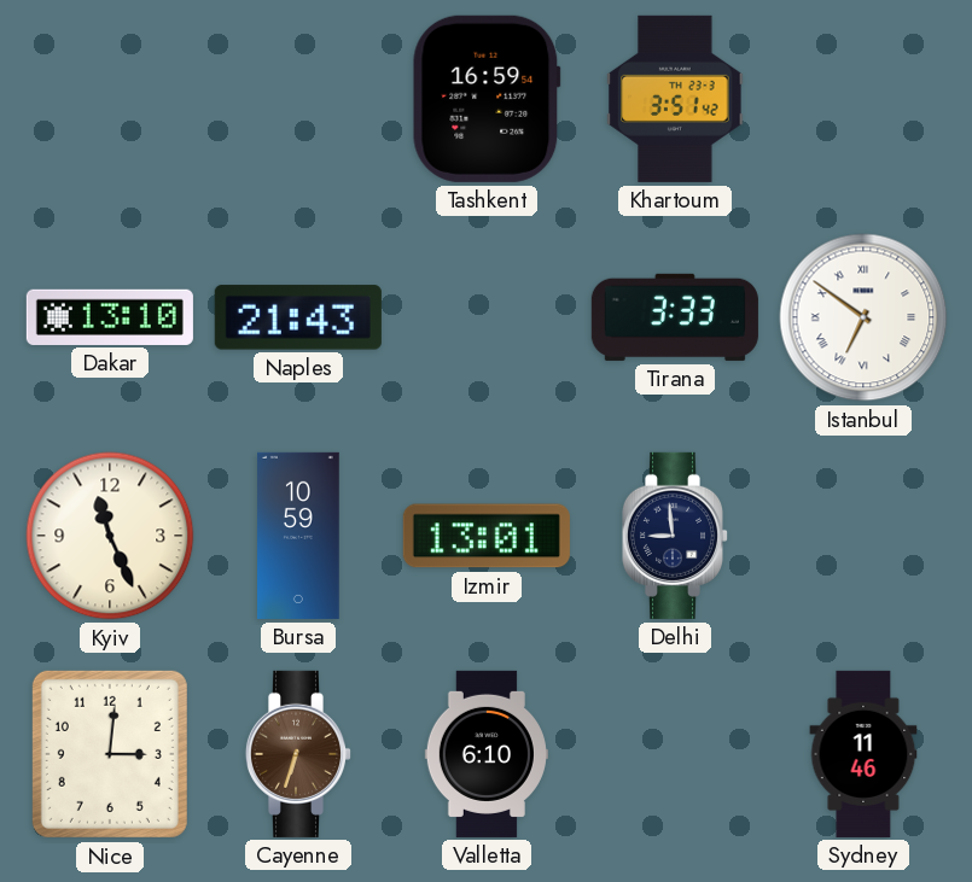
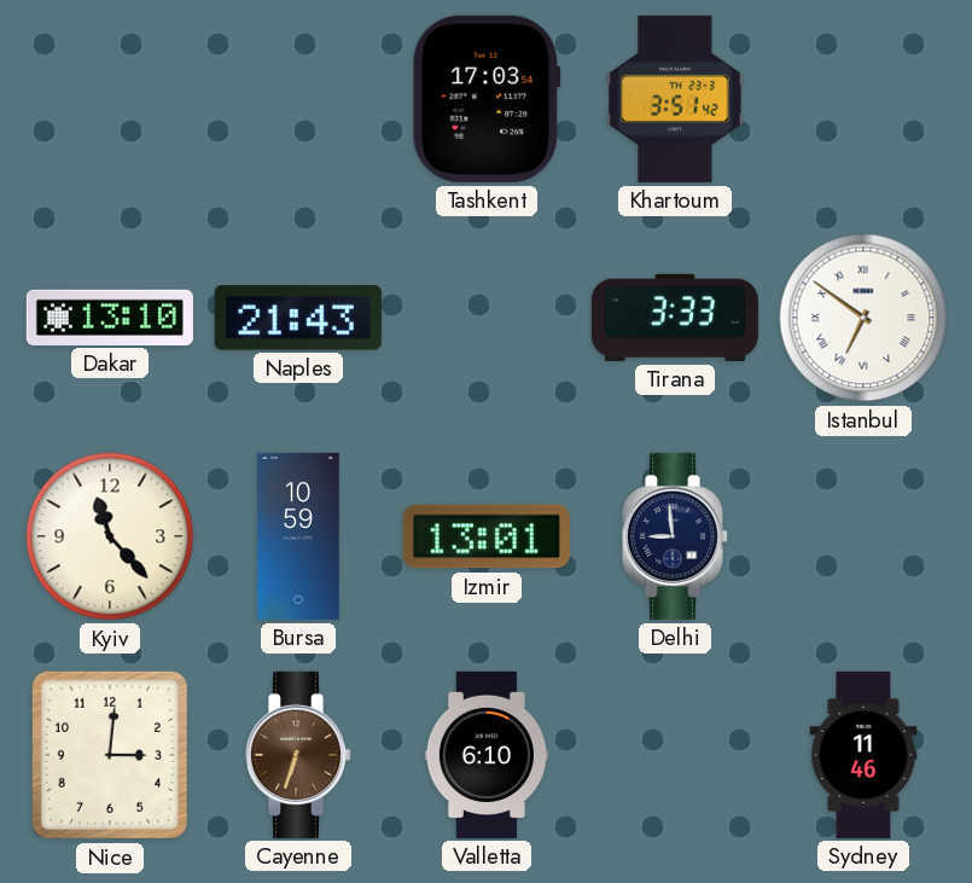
Tashkent: 16:59 -> 17:03
Kyiv: 11:26 -> 11:23
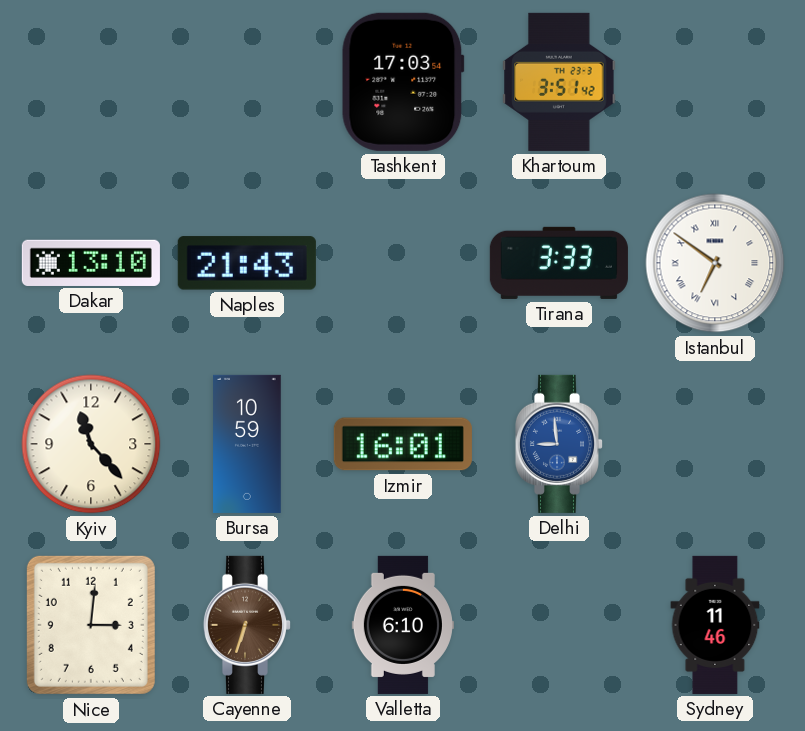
Izmir: 13:01 -> 16:01
Delhi dial: navy -> blue
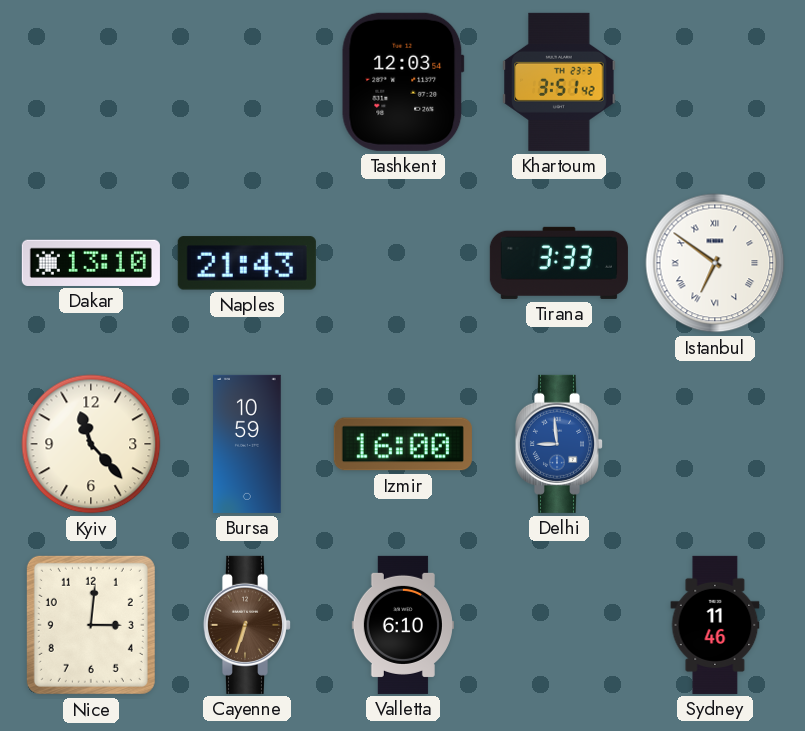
Tashkent: 17:03 -> 12:03
Izmir: 16:01 -> 16:00
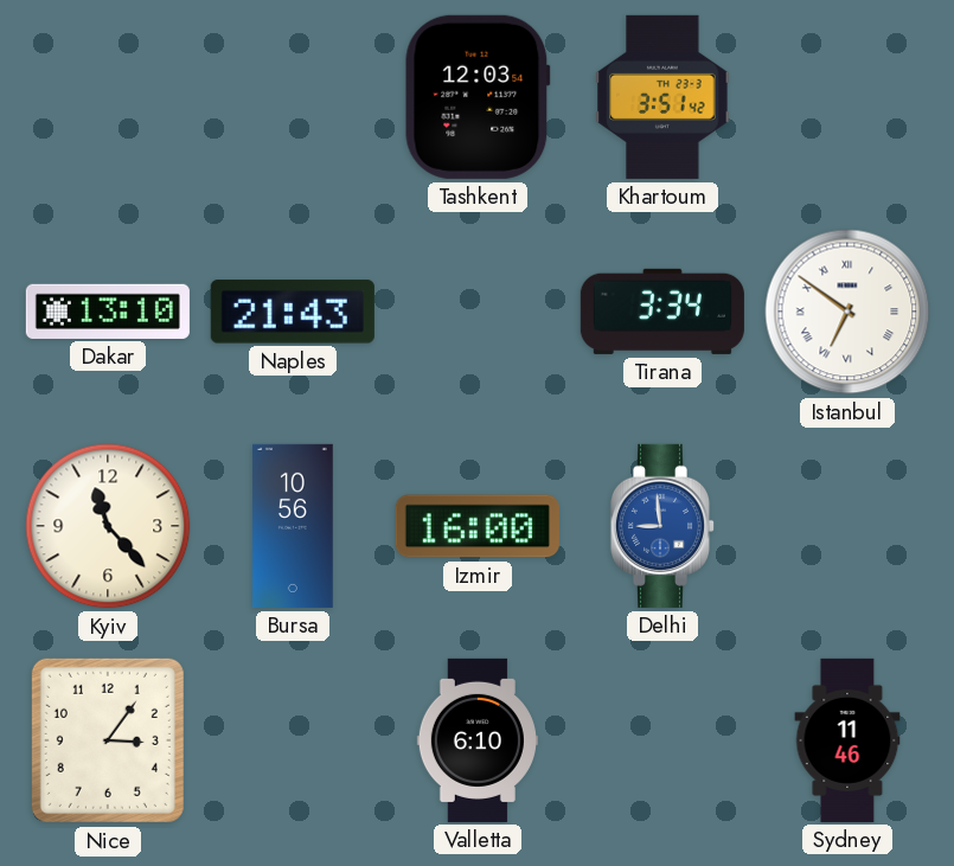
Tirana: 3:33 -> 3:34
Bursa: 10:59 -> 10:56
Nice: 3:01 -> 3:06
Cayenne: 6:33 -> none
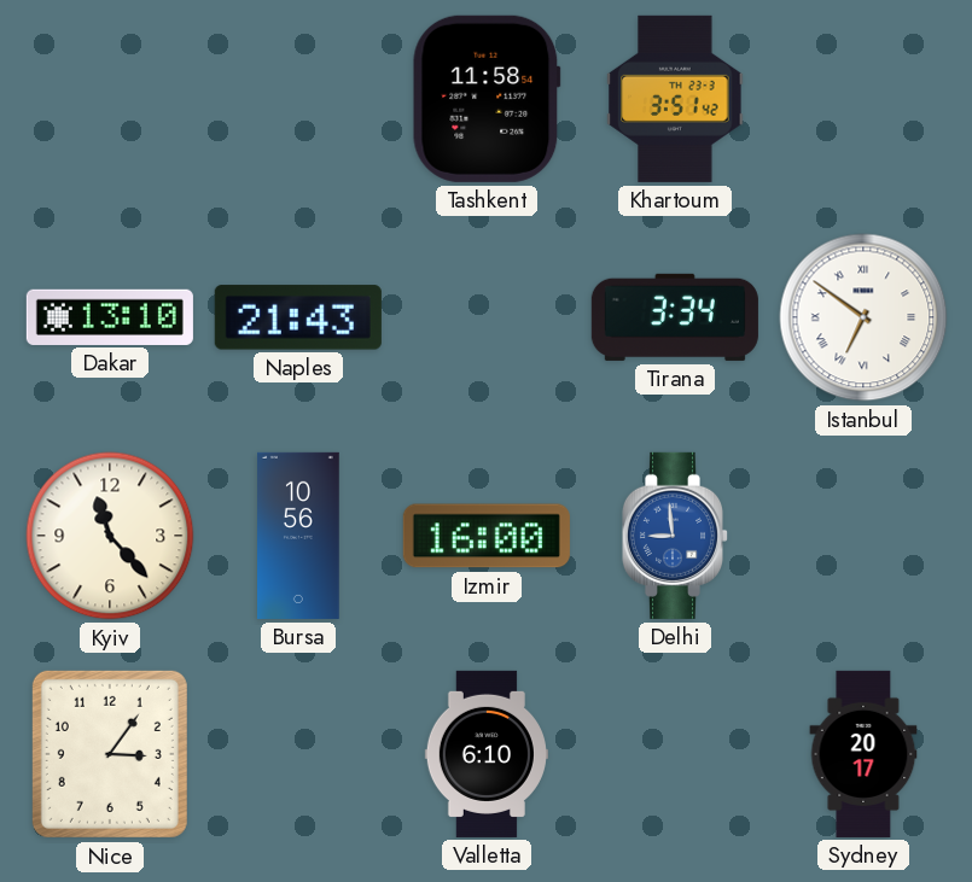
Tashkent: 12:03 -> 11:58
Sydney: 11:46 -> 20:17
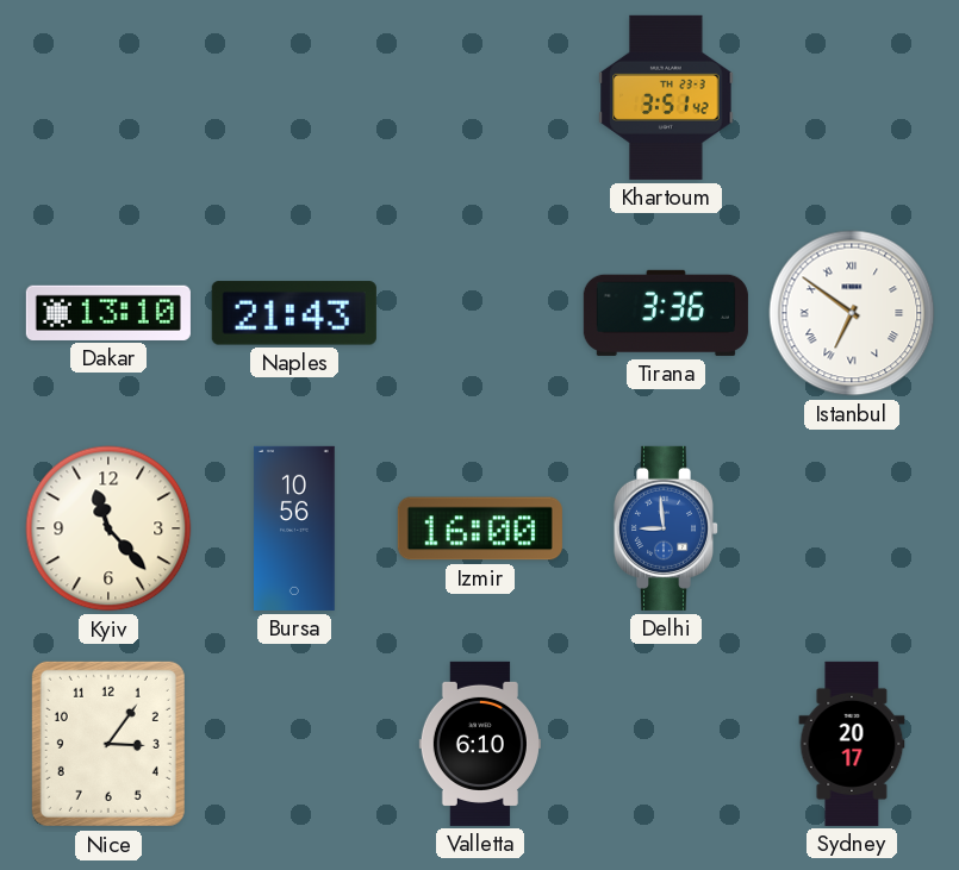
Tashkent: 11:58 -> none
Tirana: 3:34 -> 3:36
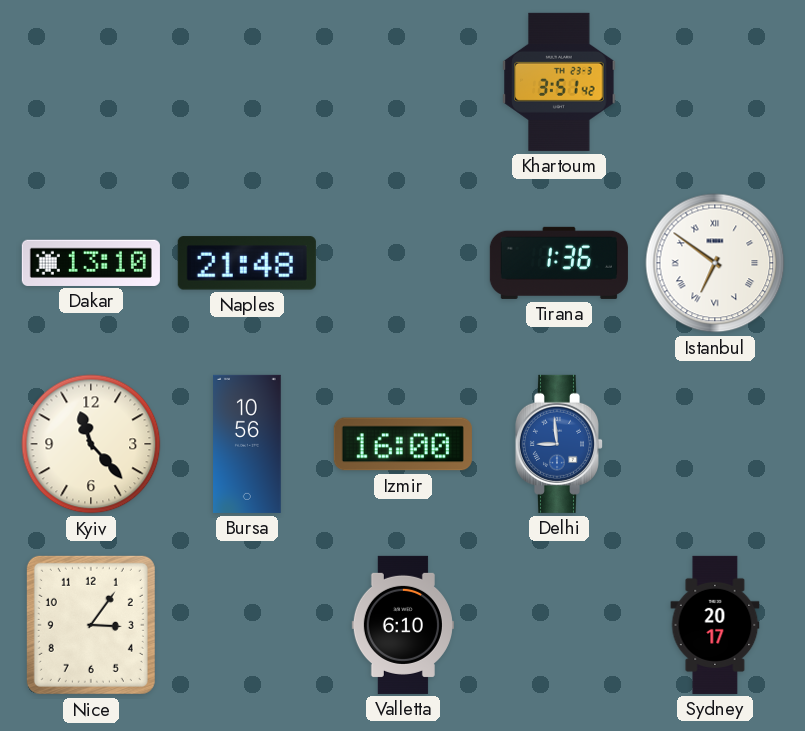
Naples: 21:43 -> 21:48
Tirana: 3:36 -> 1:36
